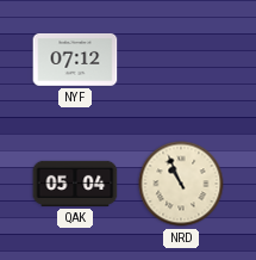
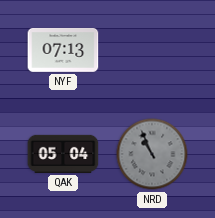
NYF: 07:12 -> 07:13
NRD dial: cream -> grey
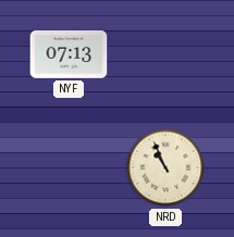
QAK: 05:04 -> none
NRD dial: grey -> cream
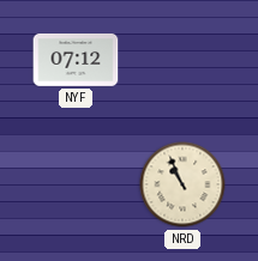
NYF: 07:13 -> 07:12
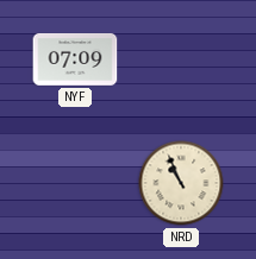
NYF: 07:12 -> 07:09
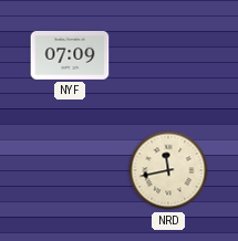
NRD: 10:56 -> 11:43
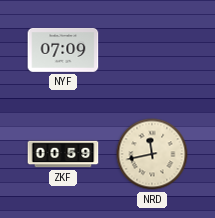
ZKF: none -> 00:59
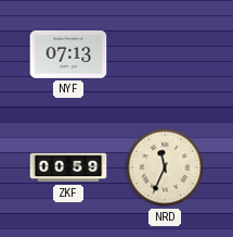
NYF: 07:09 -> 07:13
NRD: 11:43 -> 11:34
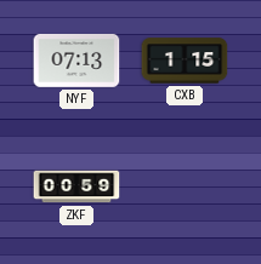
CXB: none -> 1:15
NRD: 11:34 -> none
